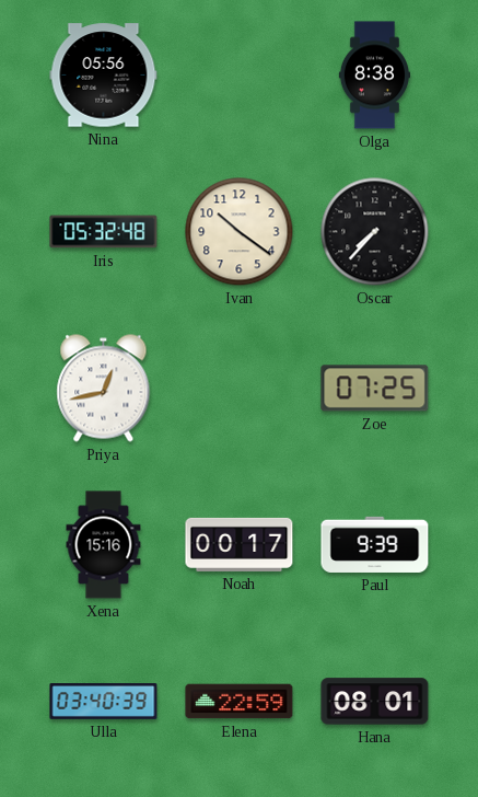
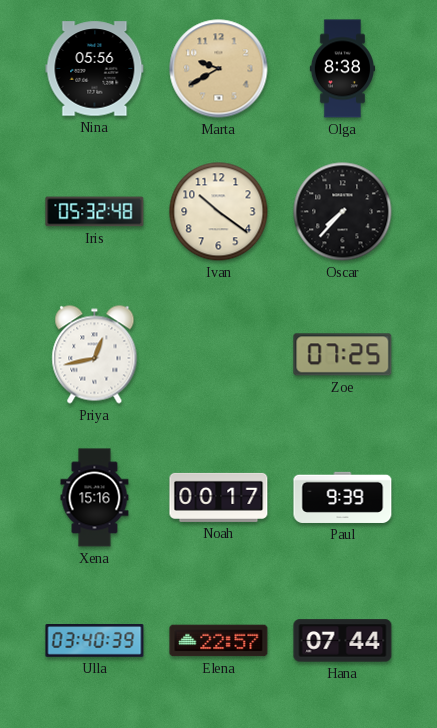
Marta: none -> 9:40
Elena: 22:59 -> 22:57
Hana: 08:01 -> 07:44
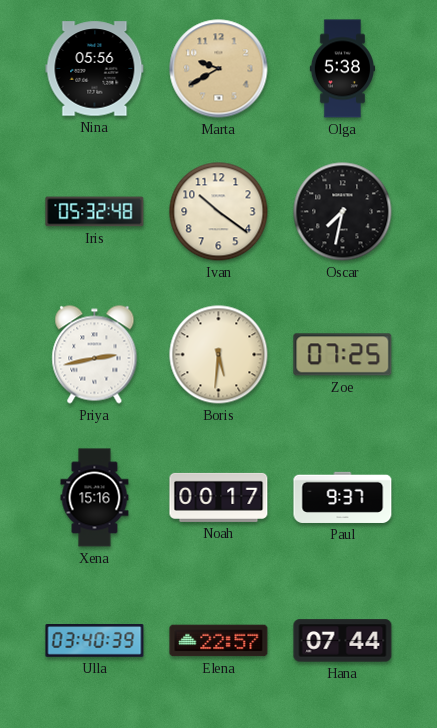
Olga: 8:38 -> 5:38
Oscar: 7:37 -> 7:32
Priya: 12:43 -> 2:43
Boris: none -> 5:31
Paul: 9:39 -> 9:37
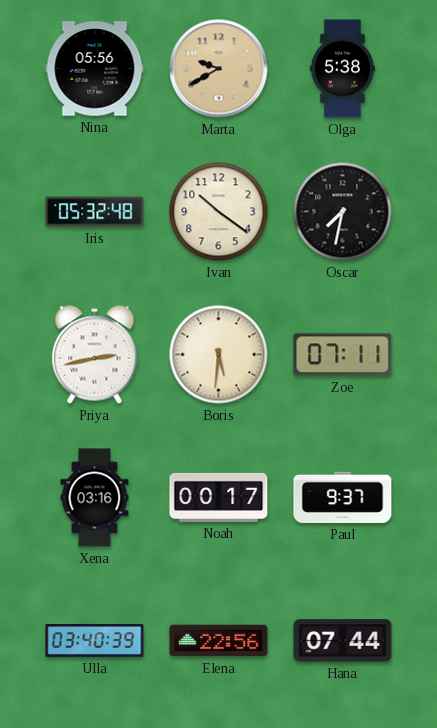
Zoe: 07:25 -> 07:11
Xena: 15:16 -> 03:16
Elena: 22:57 -> 22:56
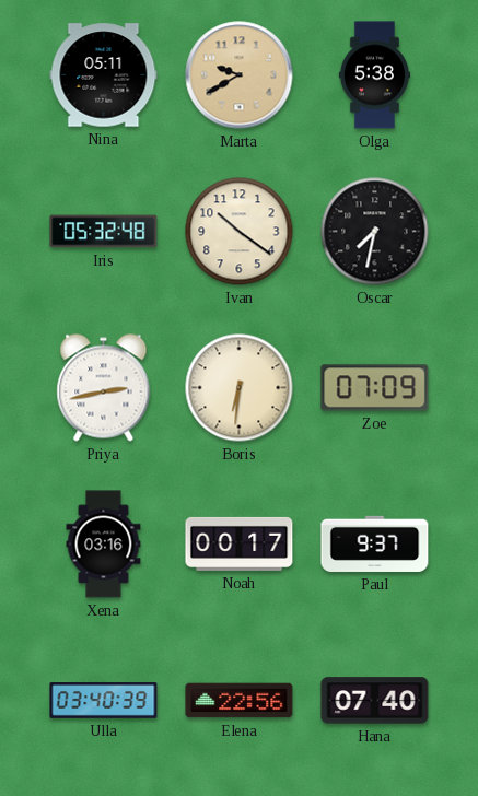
Nina: 05:56 -> 05:11
Boris: 5:31 -> 6:31
Zoe: 07:11 -> 07:09
Hana: 07:44 -> 07:40
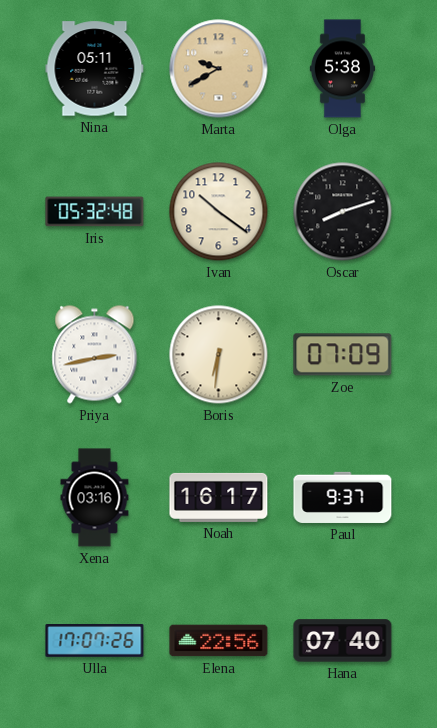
Oscar: 7:32 -> 8:12
Noah: 00:17 -> 16:17
Ulla: 03:40 -> 17:07
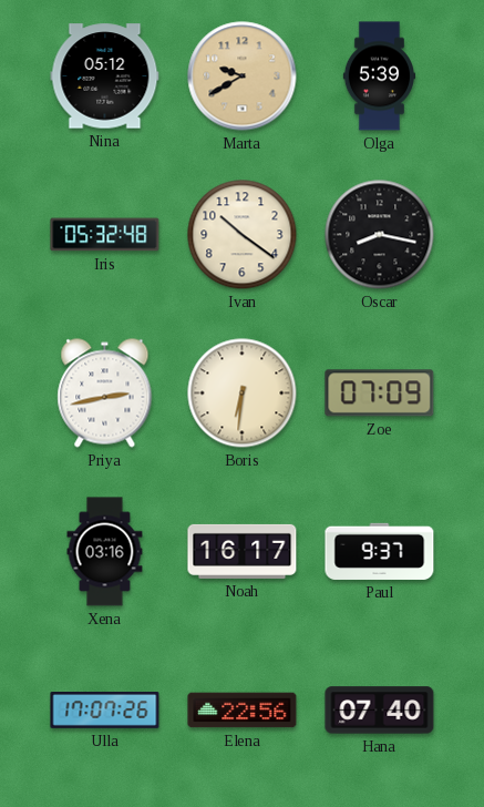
Nina: 05:11 -> 05:12
Olga: 5:38 -> 5:39
Oscar: 8:12 -> 8:17
